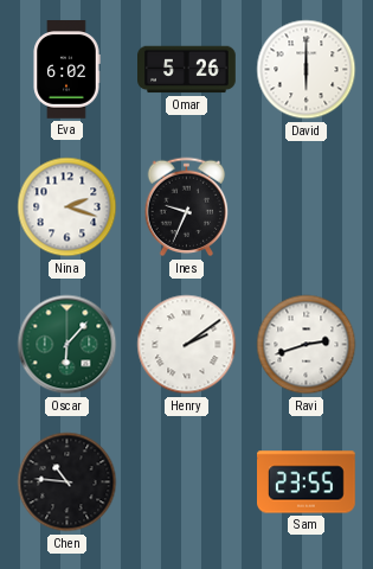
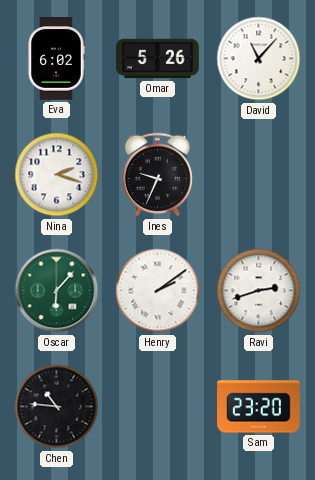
David: 6:00 -> 11:07
Sam: 23:55 -> 23:20
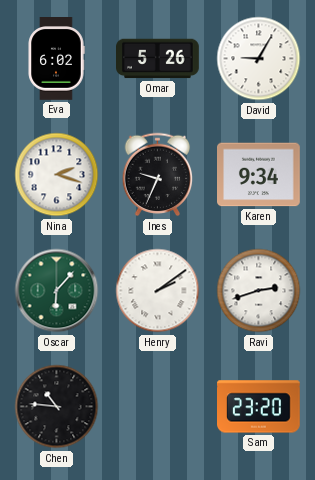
David: 11:07 -> 9:05
Karen: none -> 9:34
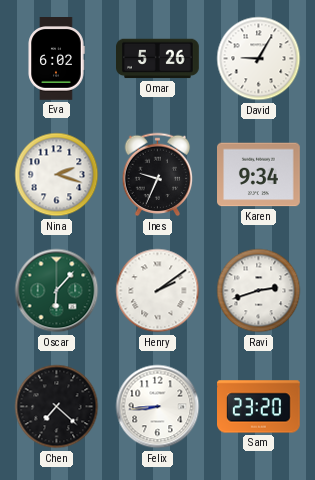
Chen: 10:46 -> 7:22
Felix: none -> 8:44
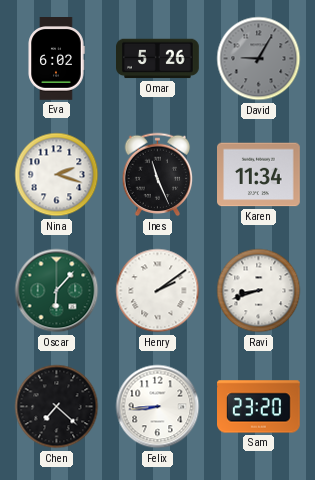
David dial: white -> grey
Ines: 9:34 -> 11:26
Karen: 9:34 -> 11:34
Ravi: 2:42 -> 8:42
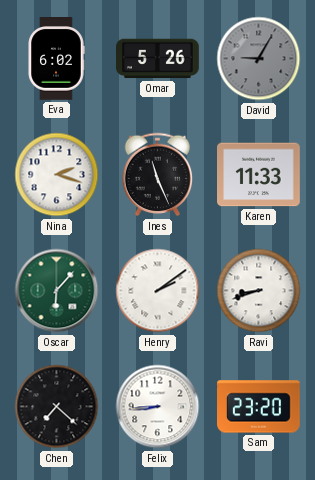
Karen: 11:34 -> 11:33
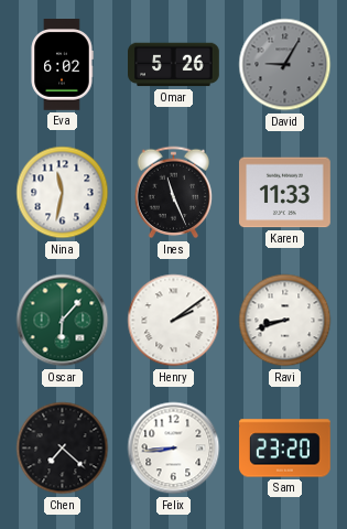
Nina: 2:18 -> 11:32
